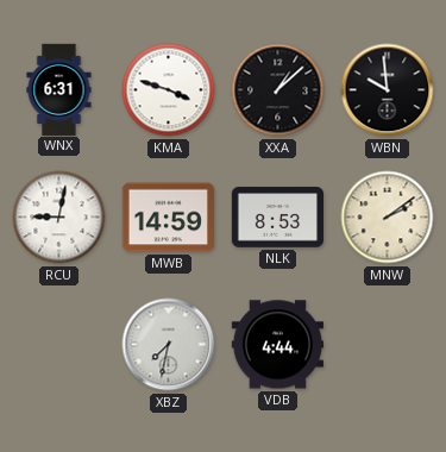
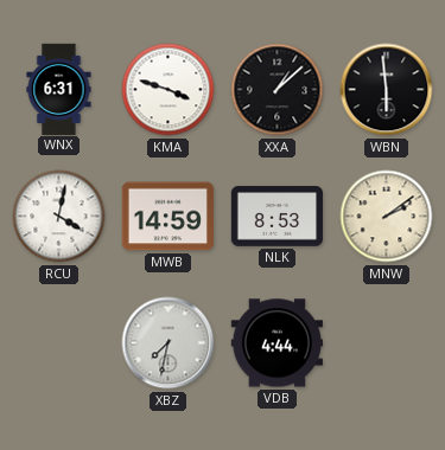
WBN: 9:59 -> 5:59
RCU: 9:02 -> 4:02
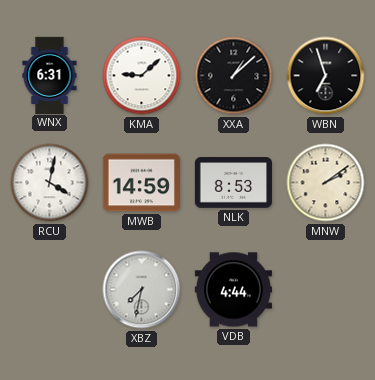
KMA: 3:48 -> 9:08
WBN: 5:59 -> 6:57
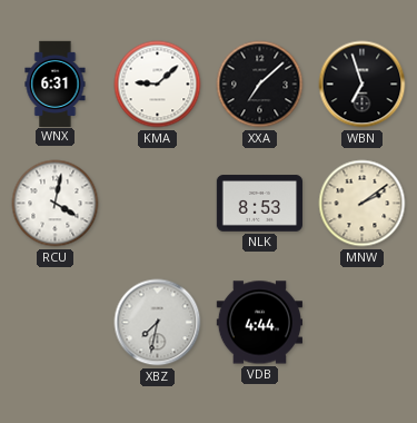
XXA: 1:08 -> 7:08
MWB: 14:59 -> none
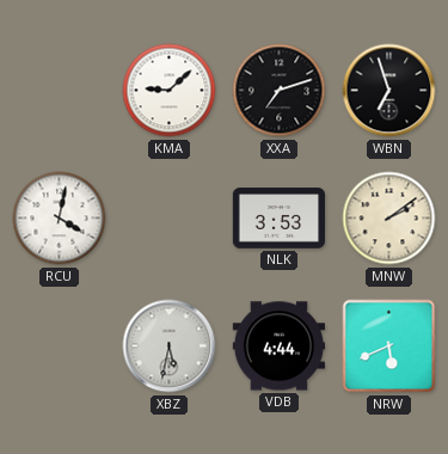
WNX: 6:31 -> none
XXA: 7:08 -> 7:12
NLK: 8:53 -> 3:53
XBZ: 7:32 -> 5:32
NRW: none -> 5:41
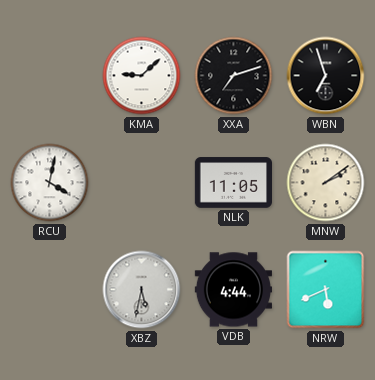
NLK: 3:53 -> 11:05
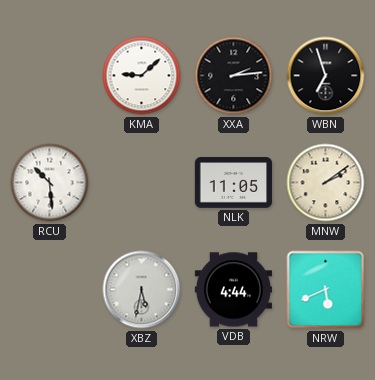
XXA: 7:12 -> 2:14
RCU: 4:02 -> 10:29
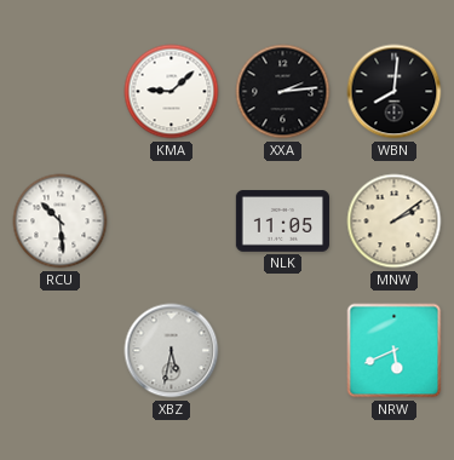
WBN: 6:57 -> 8:01
VDB: 4:44 -> none
